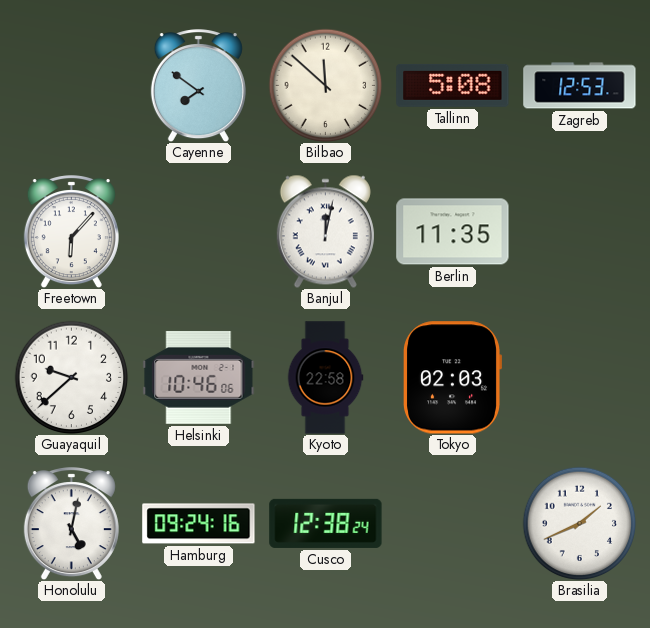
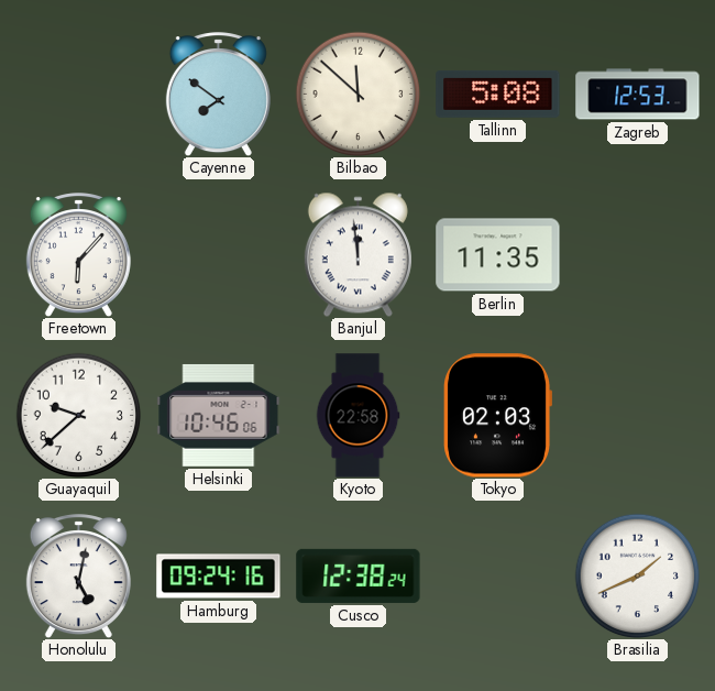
Banjul: 12:02 -> 11:59
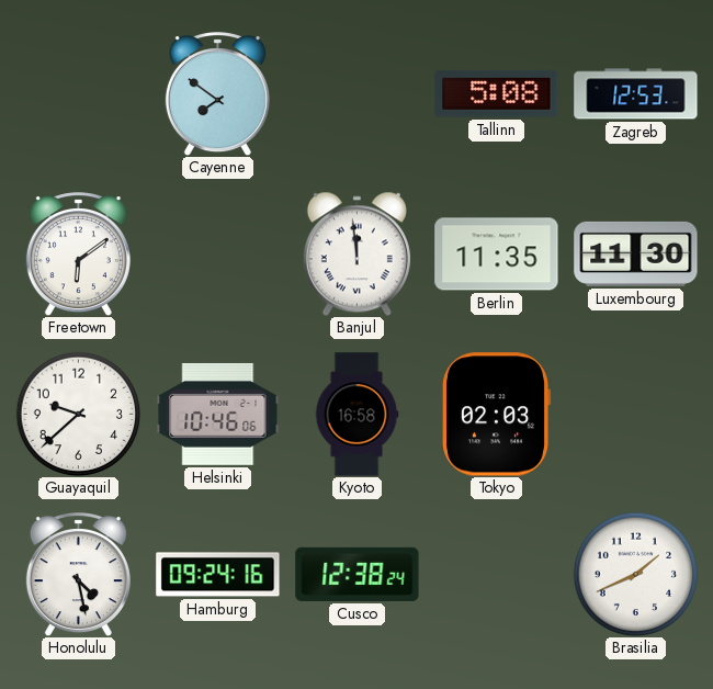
Bilbao: 11:52 -> none
Freetown: 6:07 -> 6:09
Luxembourg: none -> 11:30
Kyoto: 22:58 -> 16:58
Honolulu: 5:02 -> 4:28
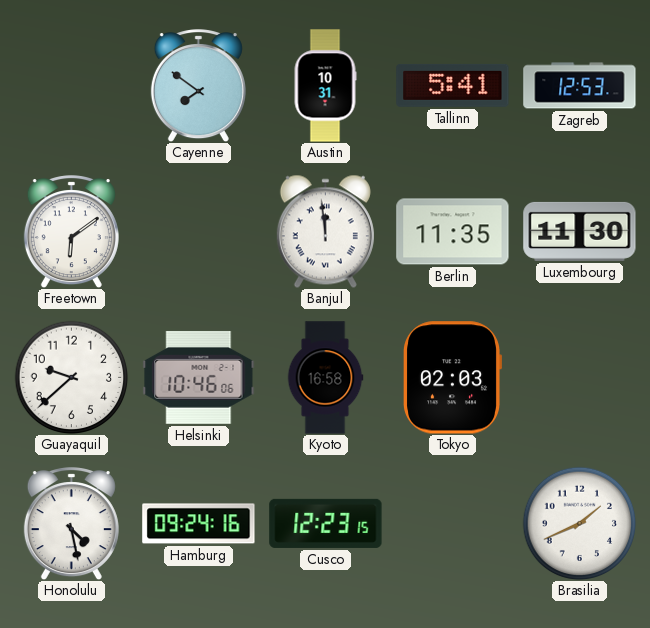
Austin: none -> 10:31
Tallinn: 5:08 -> 5:41
Cusco: 12:38 -> 12:23
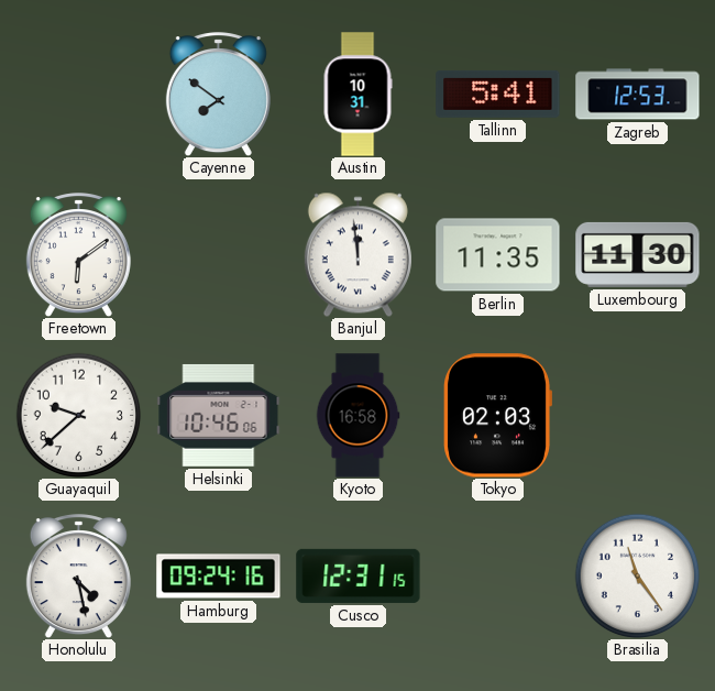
Cusco: 12:23 -> 12:31
Brasilia: 1:41 -> 11:24
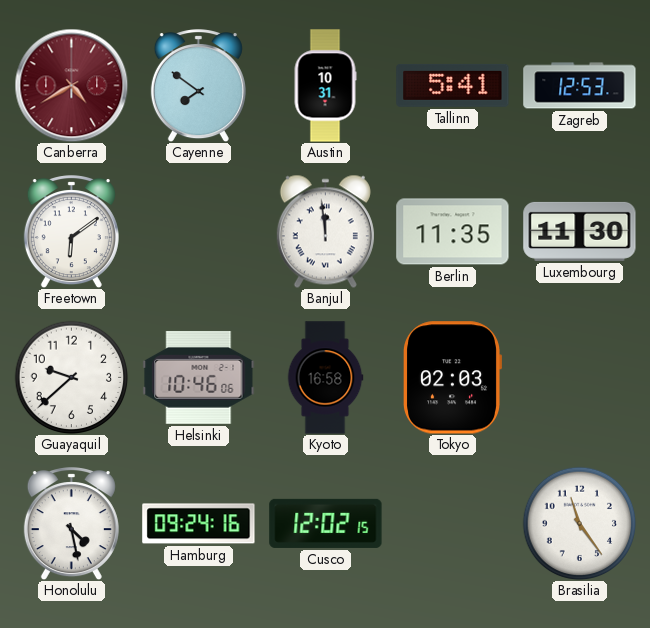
Canberra: none -> 4:40
Cusco: 12:31 -> 12:02
